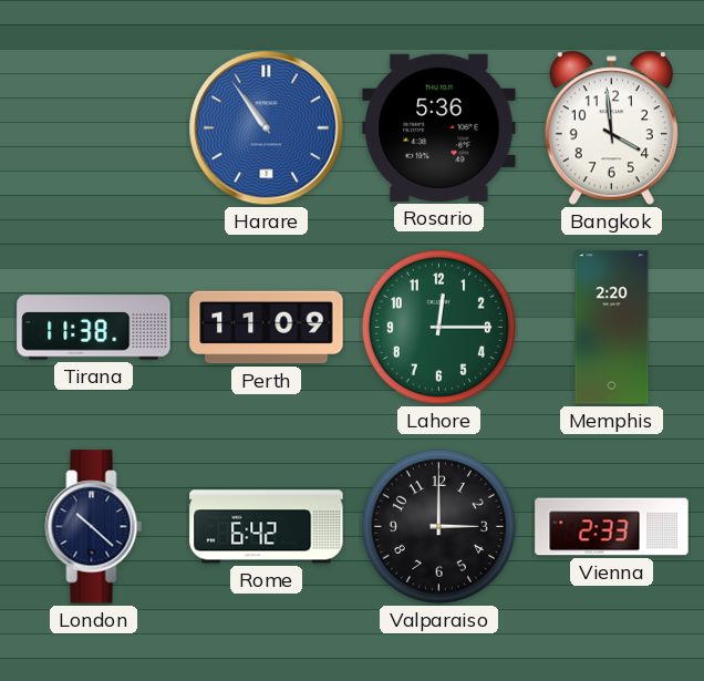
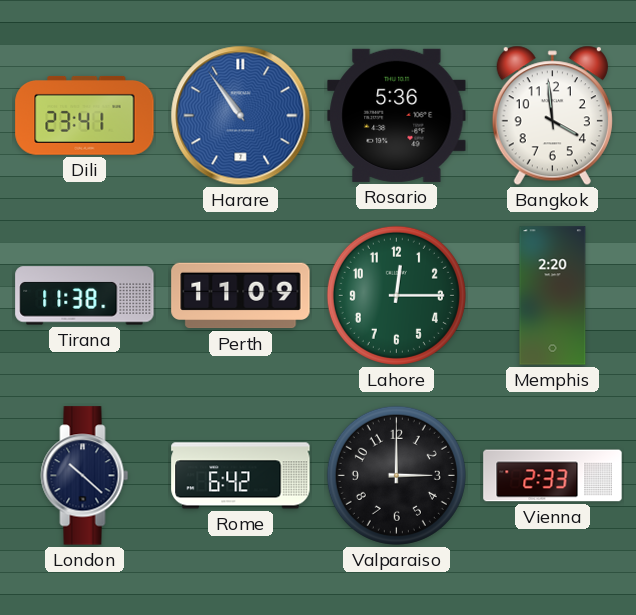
Dili: none -> 23:41
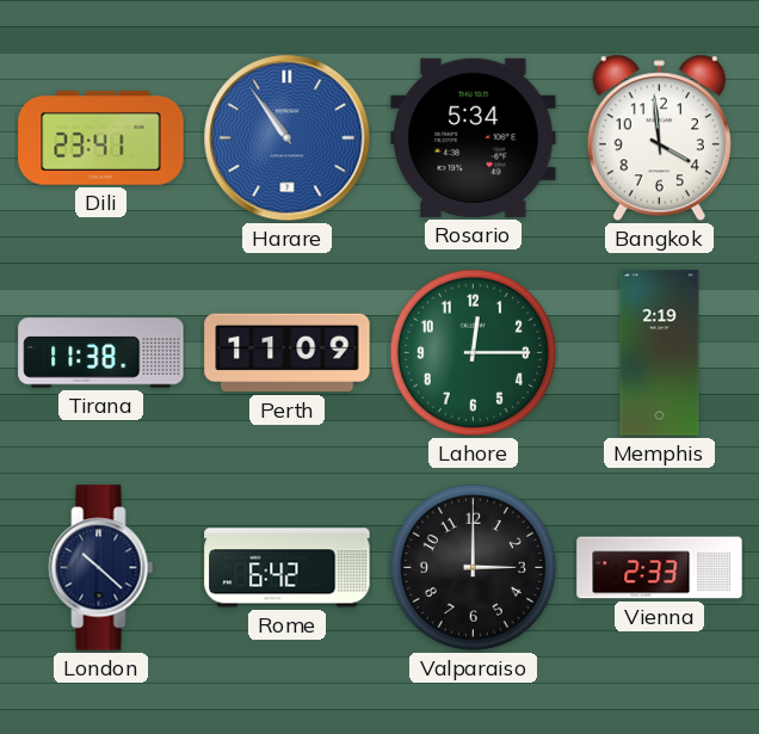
Rosario: 5:36 -> 5:34
Memphis: 2:20 -> 2:19
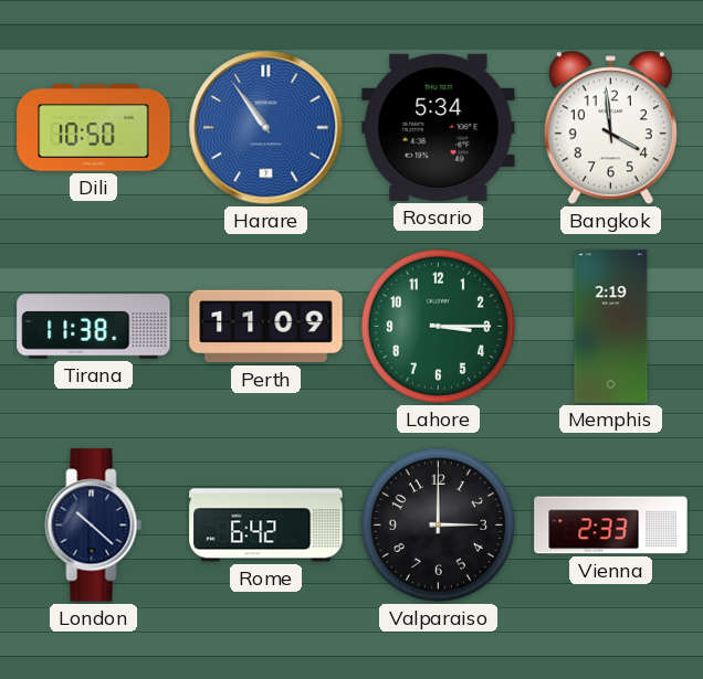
Dili: 23:41 -> 10:50
Lahore: 12:15 -> 3:15
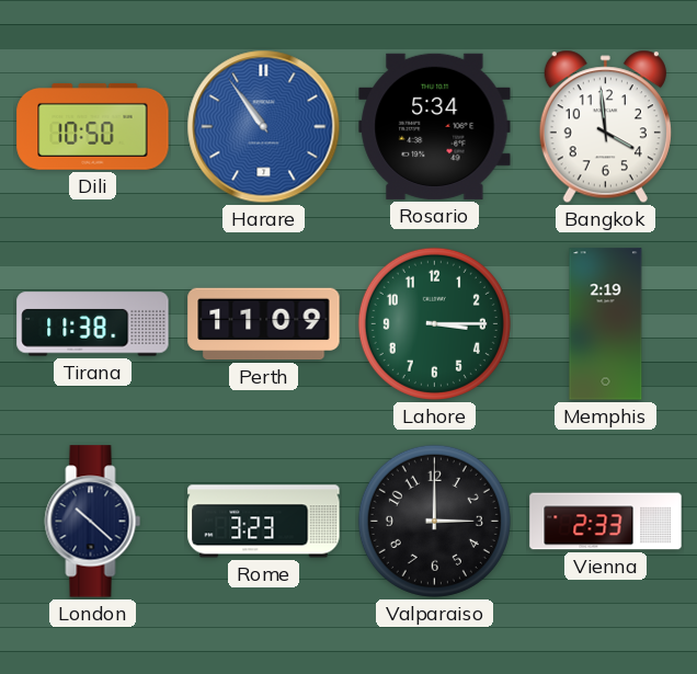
Rome: 6:42 -> 3:23
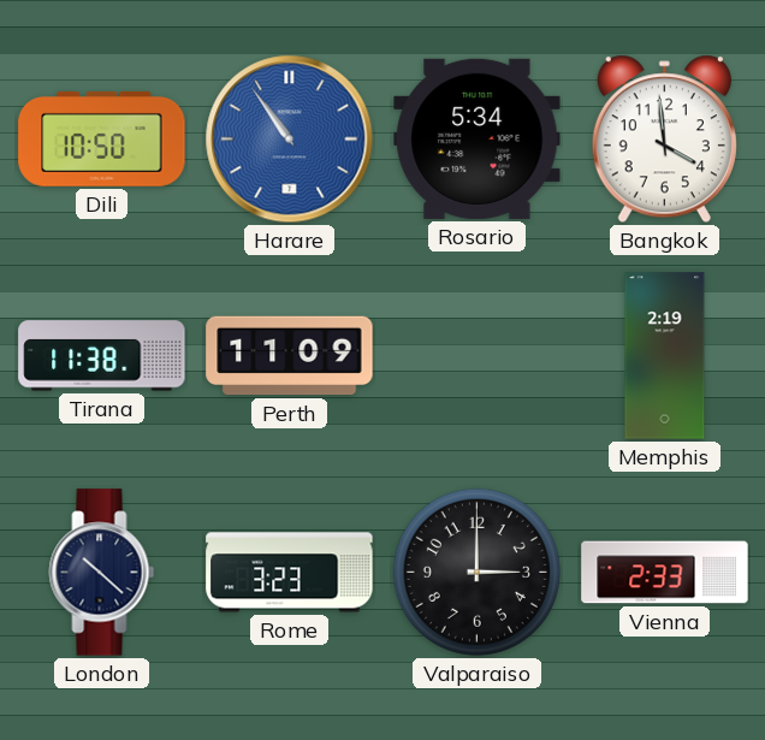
Lahore: 3:15 -> none
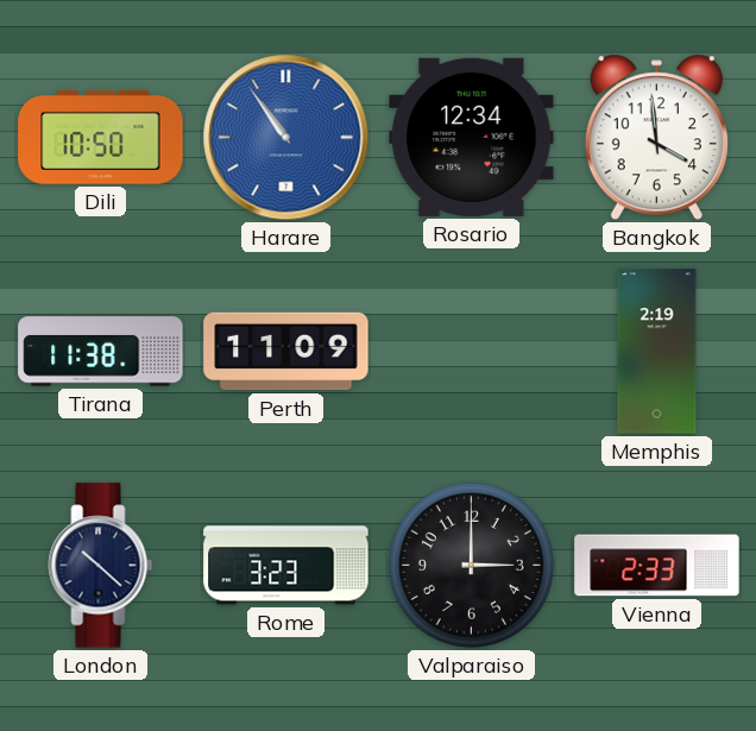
Rosario: 5:34 -> 12:34
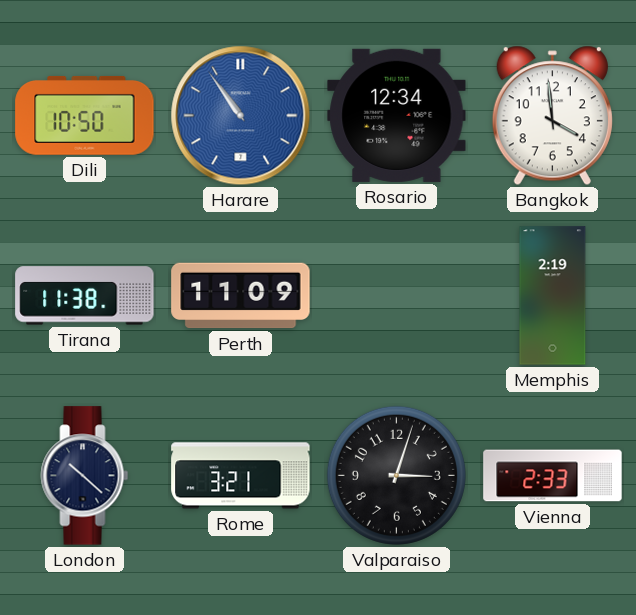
Rome: 3:23 -> 3:21
Valparaiso: 3:00 -> 3:03
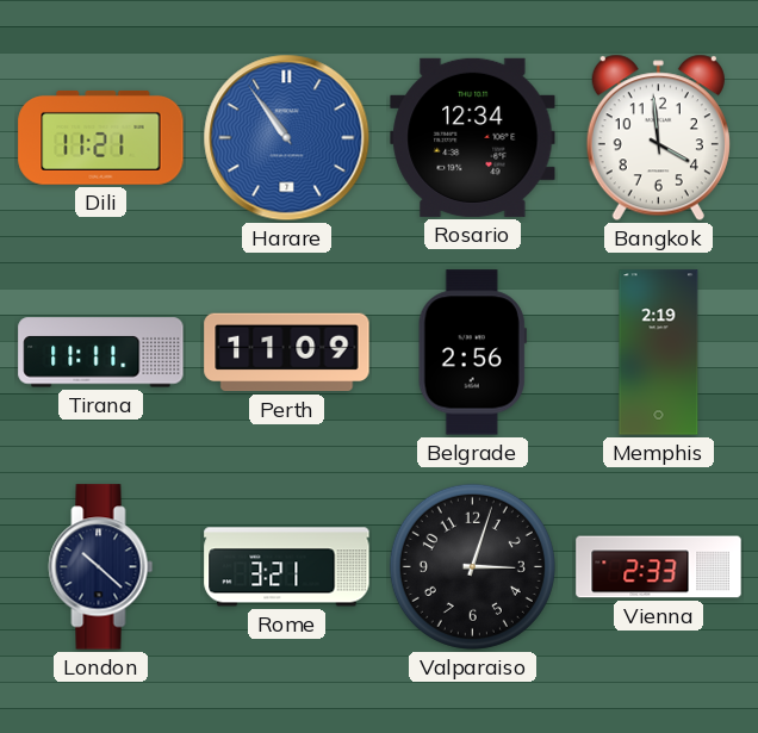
Dili: 10:50 -> 11:21
Tirana: 11:38 -> 11:11
Belgrade: none -> 2:56
